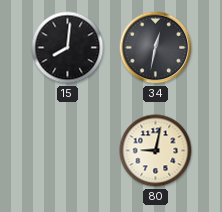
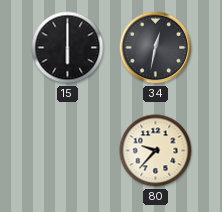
15: 8:01 -> 6:00
80: 9:02 -> 9:37
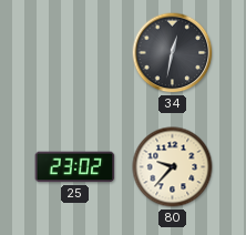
15: 6:00 -> none
25: none -> 23:02
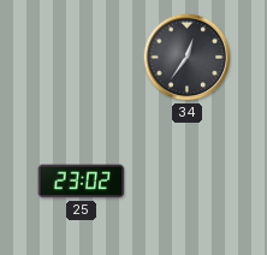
34: 12:32 -> 12:36
80: 9:37 -> none
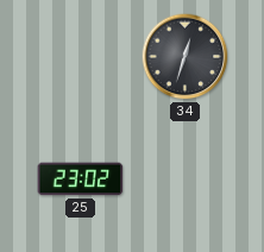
34: 12:36 -> 12:33
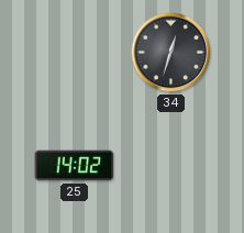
25: 23:02 -> 14:02
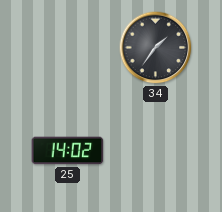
34: 12:33 -> 1:36
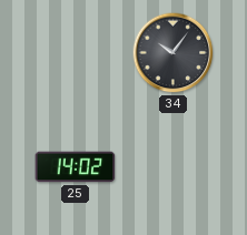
34: 1:36 -> 10:06
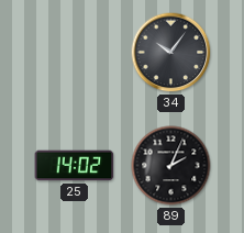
89: none -> 2:04
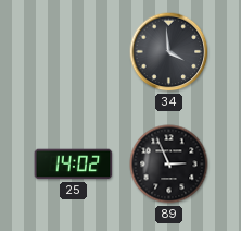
34: 10:06 -> 3:59
89: 2:04 -> 2:56
